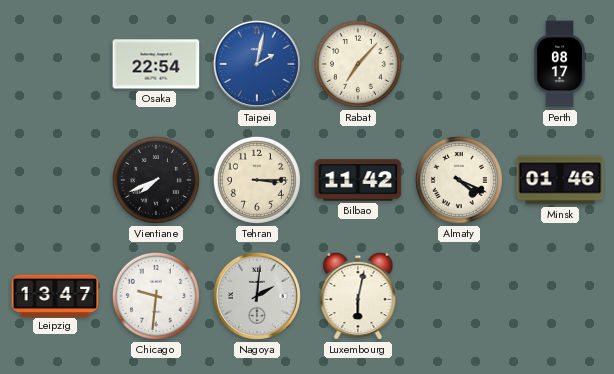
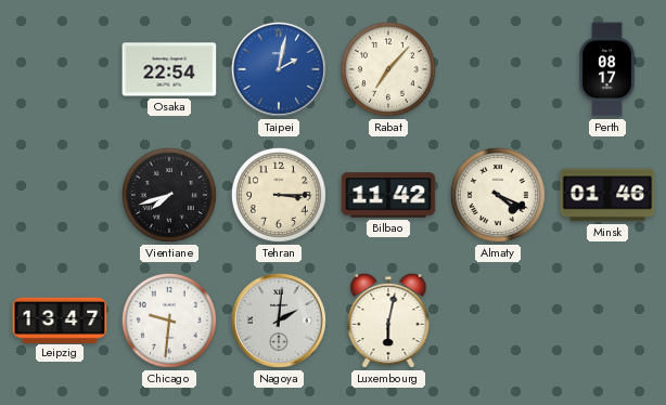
Vientiane: 7:41 -> 7:42
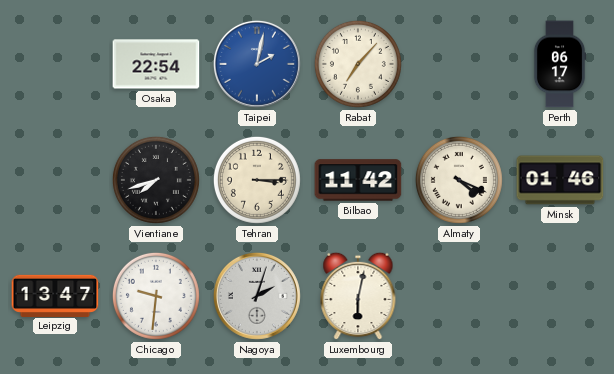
Perth: 08:17 -> 06:17
Nagoya: 2:01 -> 2:03
